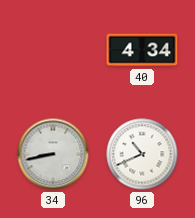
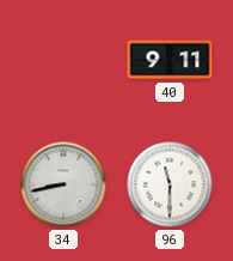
40: 4:34 -> 9:11
96: 10:41 -> 11:30
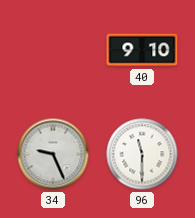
40: 9:11 -> 9:10
34: 8:43 -> 9:26
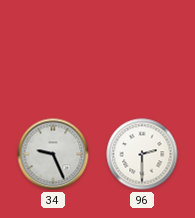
40: 9:10 -> none
96: 11:30 -> 2:30
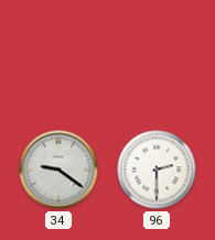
34: 9:26 -> 9:21
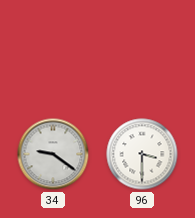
96: 2:30 -> 3:30
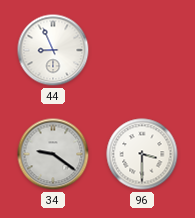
44: none -> 8:56
